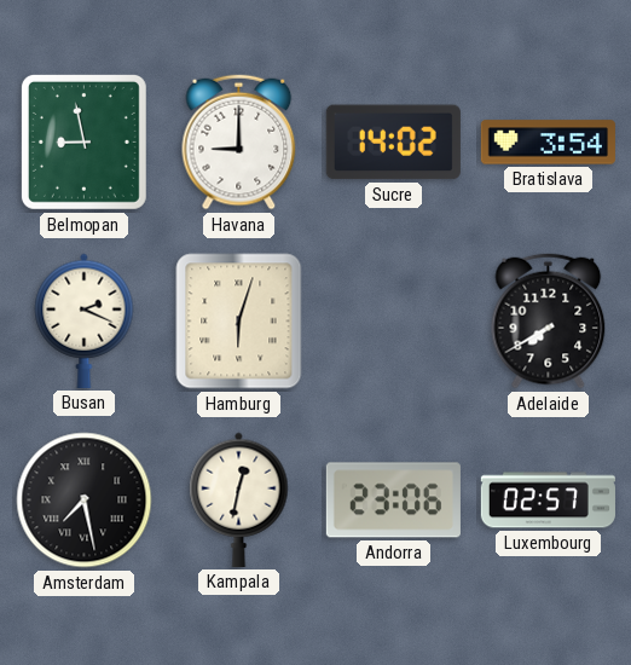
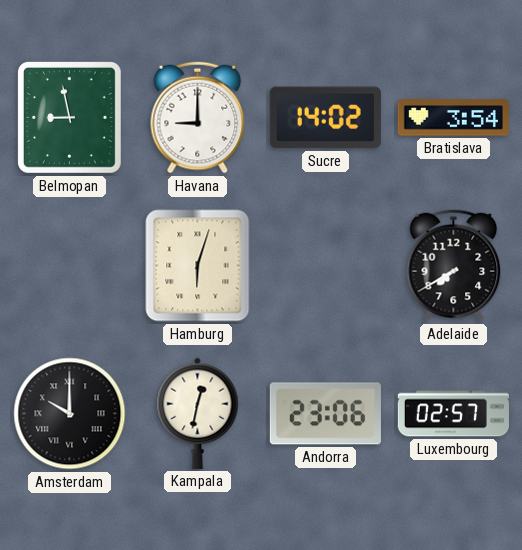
Busan: 2:19 -> none
Amsterdam: 7:28 -> 10:00
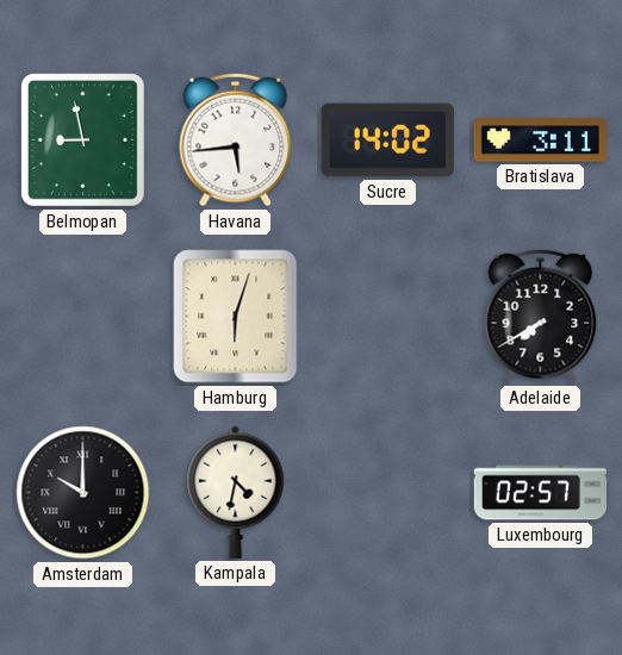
Havana: 9:00 -> 5:44
Bratislava: 3:54 -> 3:11
Kampala: 12:32 -> 4:32
Andorra: 23:06 -> none
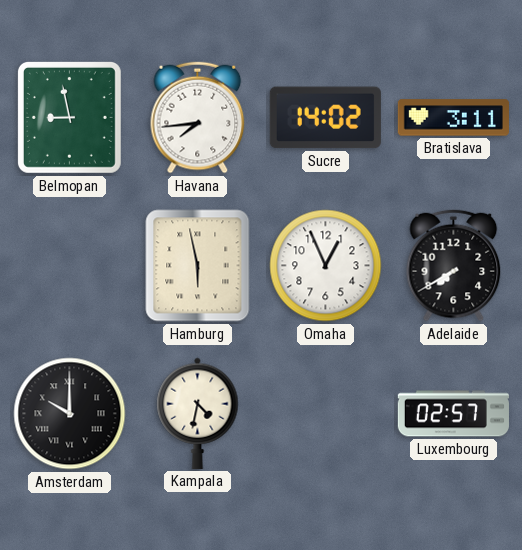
Havana: 5:44 -> 7:44
Hamburg: 6:03 -> 5:58
Omaha: none -> 12:56
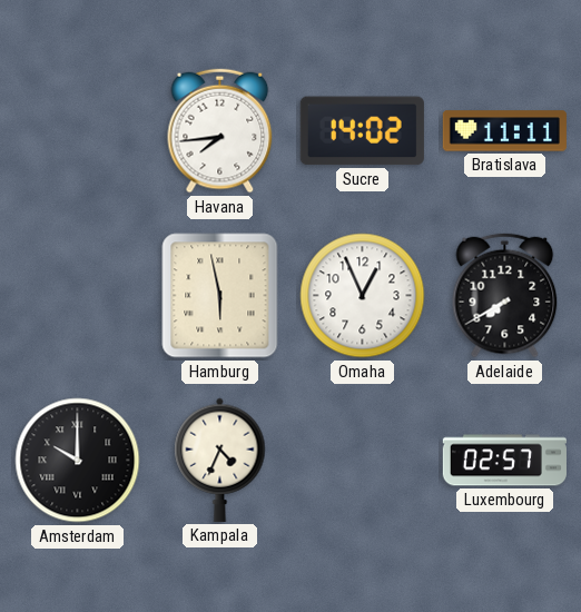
Belmopan: 8:58 -> none
Bratislava: 3:11 -> 11:11
Kampala: 4:32 -> 4:34
